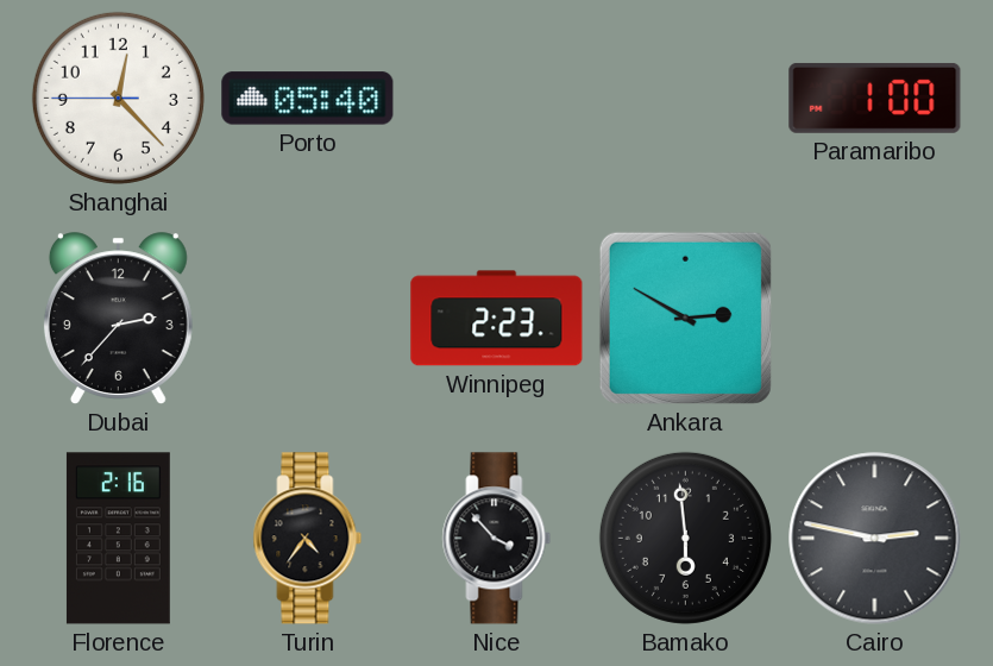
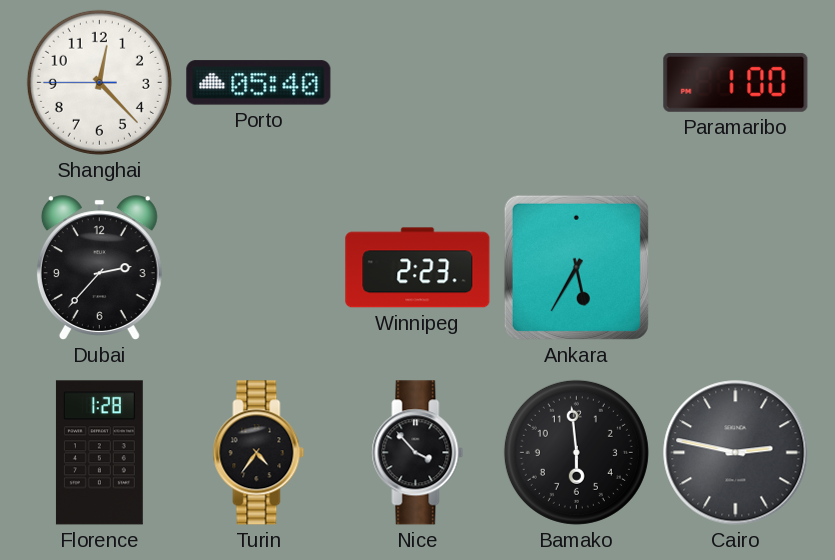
Ankara: 2:50 -> 5:35
Florence: 2:16 -> 1:28
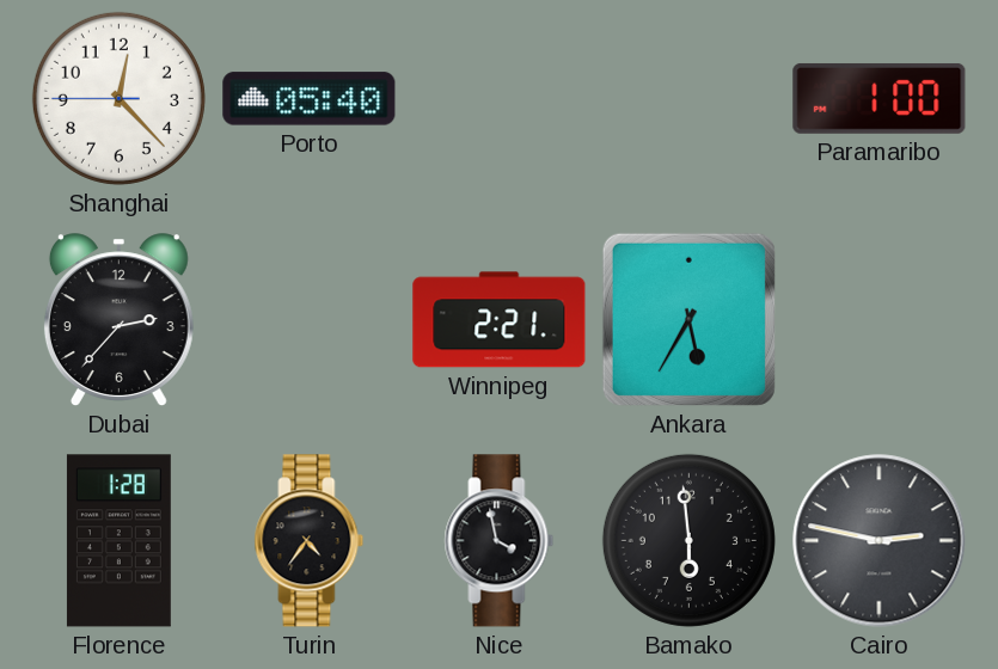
Winnipeg: 2:23 -> 2:21
Nice: 3:53 -> 3:58
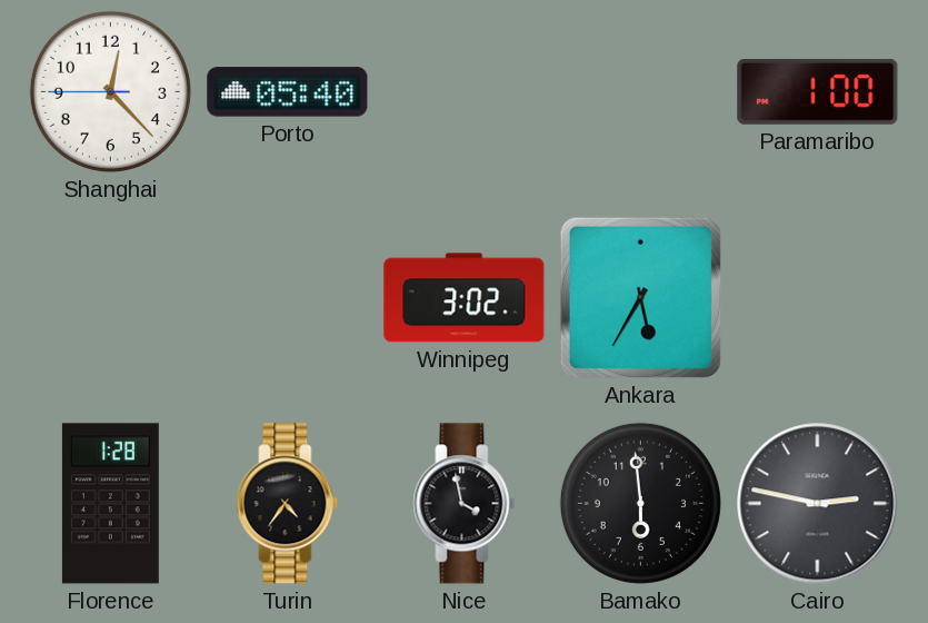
Dubai: 2:37 -> none
Winnipeg: 2:21 -> 3:02
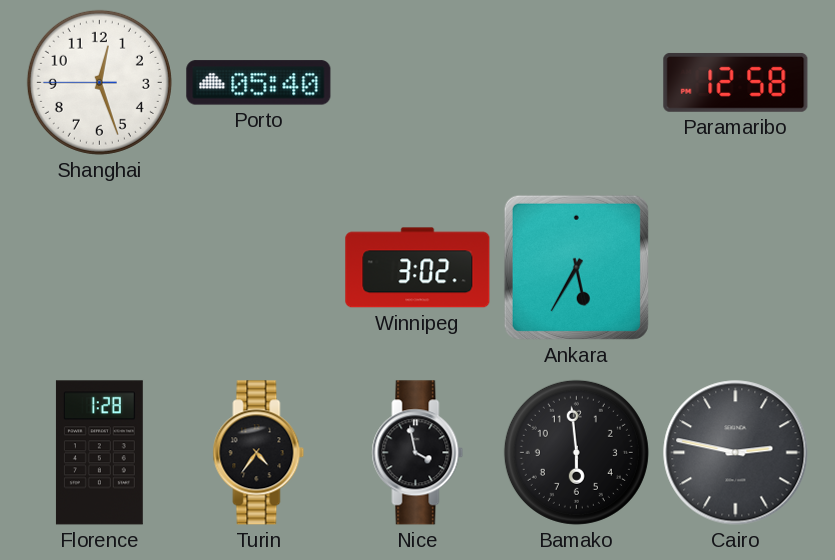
Shanghai: 12:22 -> 12:26
Paramaribo: 1:00 -> 12:58
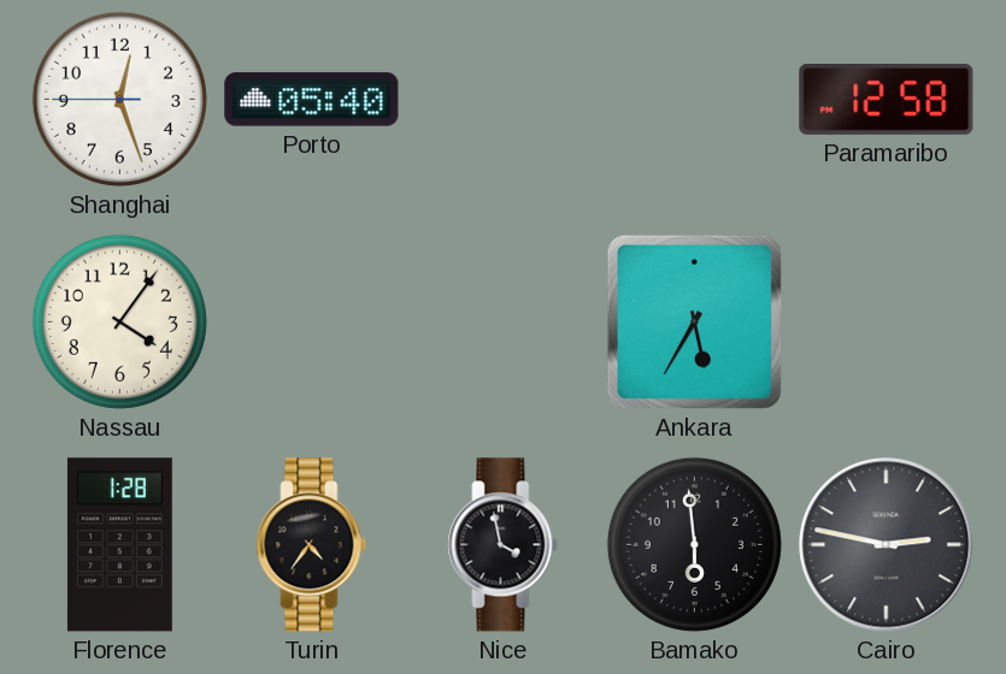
Nassau: none -> 4:06
Winnipeg: 3:02 -> none
